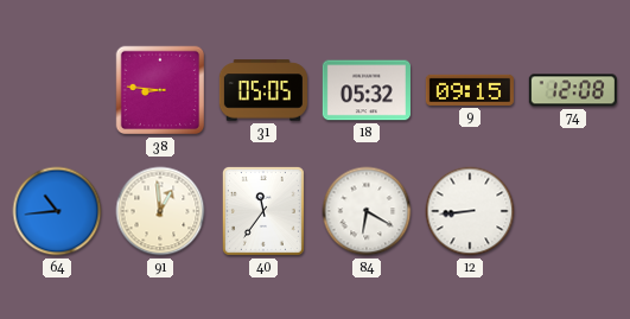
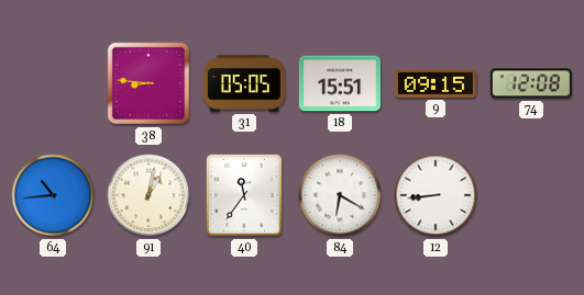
18: 05:32 -> 15:51
91: 12:59 -> 1:02
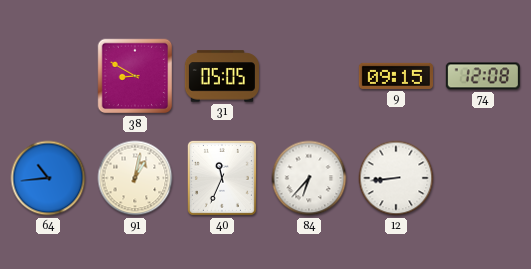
38: 8:46 -> 8:50
18: 15:51 -> none
40: 11:36 -> 11:34
84: 6:20 -> 6:37
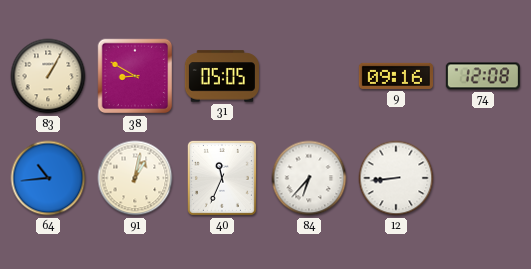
83: none -> 1:05
9: 09:15 -> 09:16
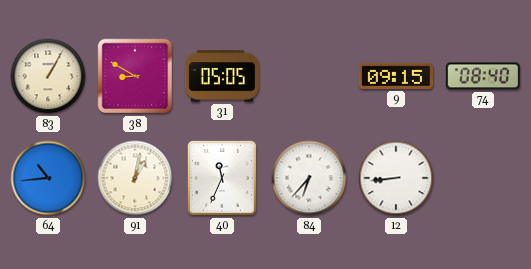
9: 09:16 -> 09:15
74: 12:08 -> 08:40
